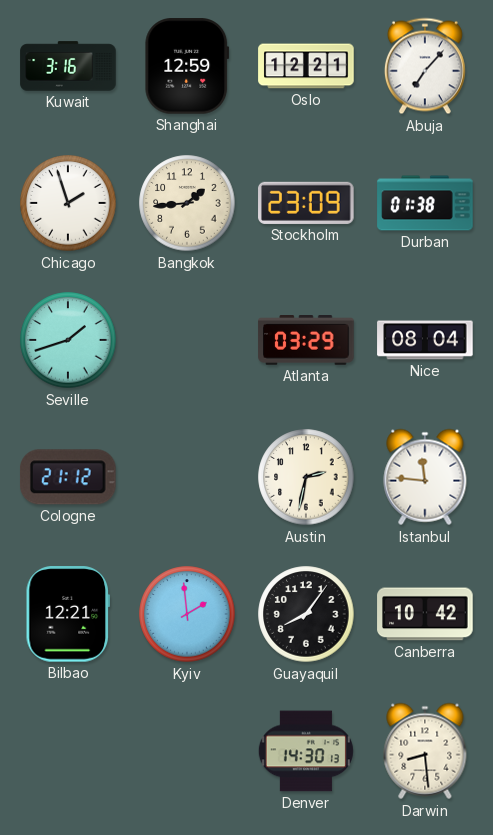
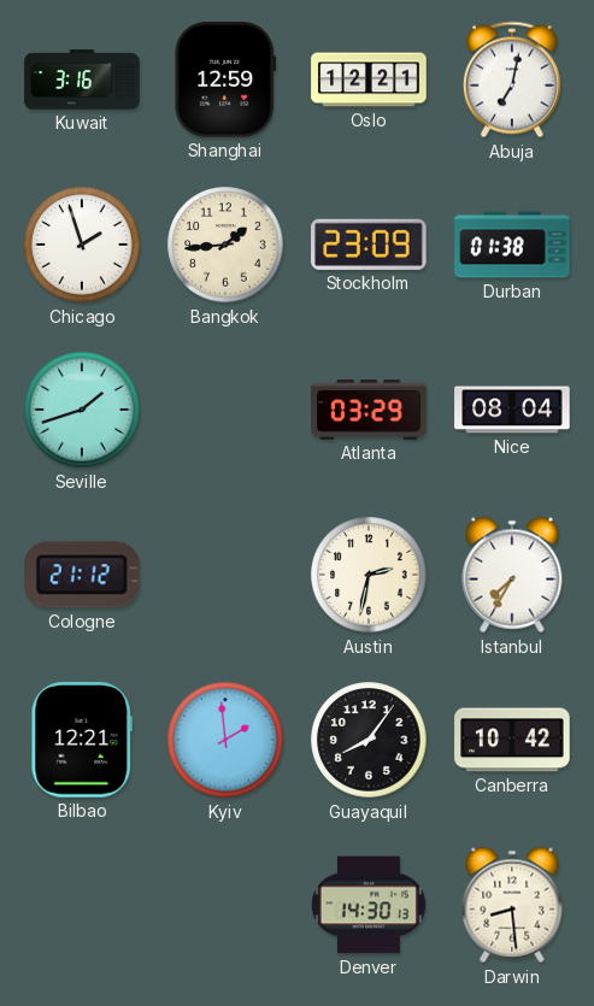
Abuja: 7:07 -> 7:02
Istanbul: 11:46 -> 7:35
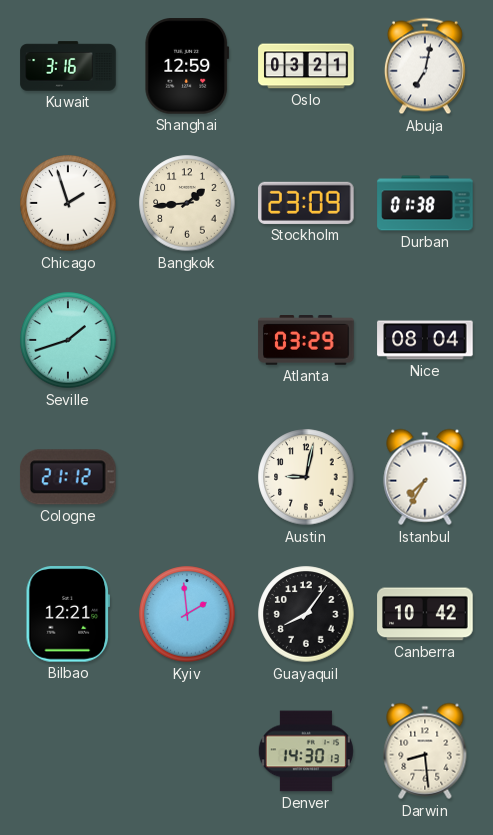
Oslo: 12:21 -> 03:21
Austin: 2:32 -> 9:02
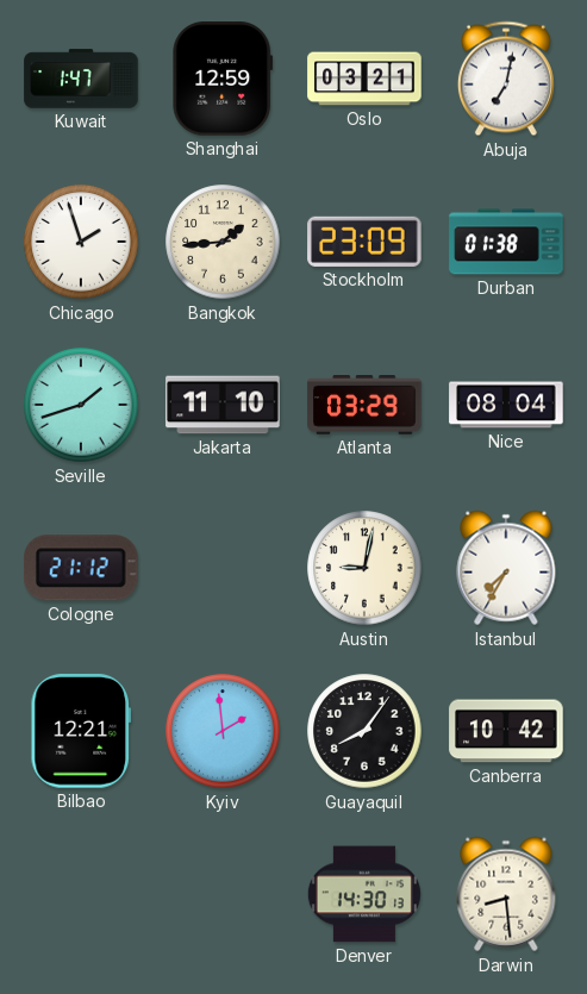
Kuwait: 3:16 -> 1:47
Jakarta: none -> 11:10
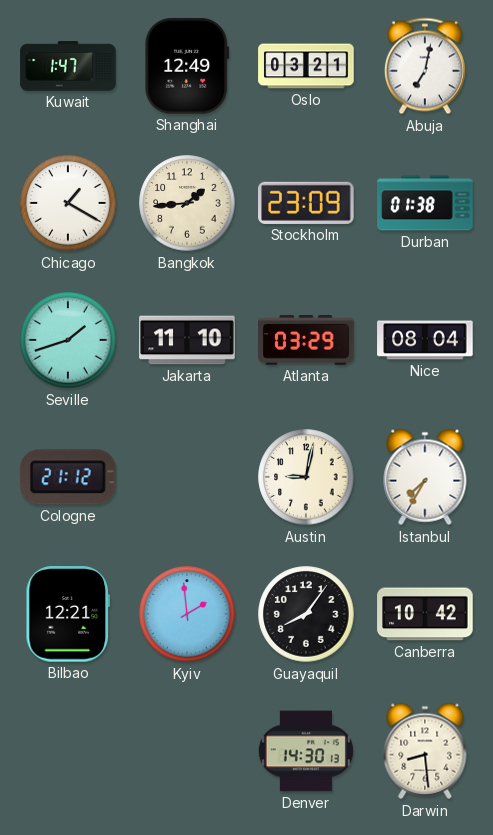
Shanghai: 12:59 -> 12:49
Chicago: 1:57 -> 1:20
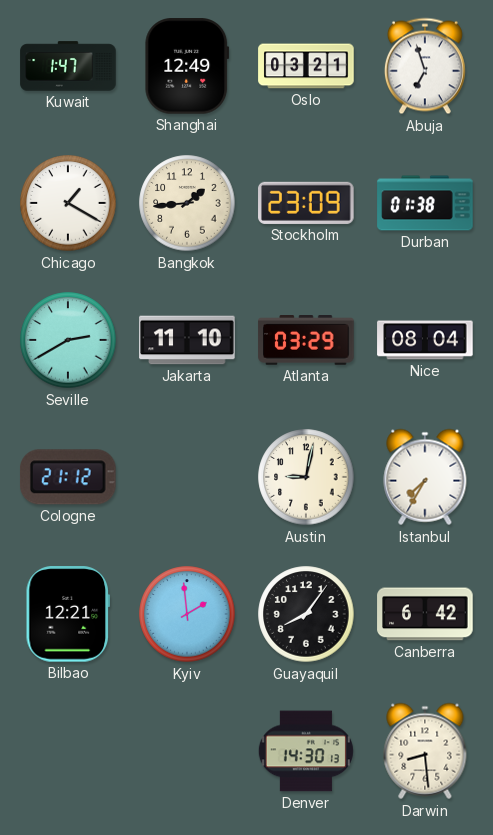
Abuja: 7:02 -> 6:57
Seville: 1:42 -> 2:40
Canberra: 10:42 -> 6:42
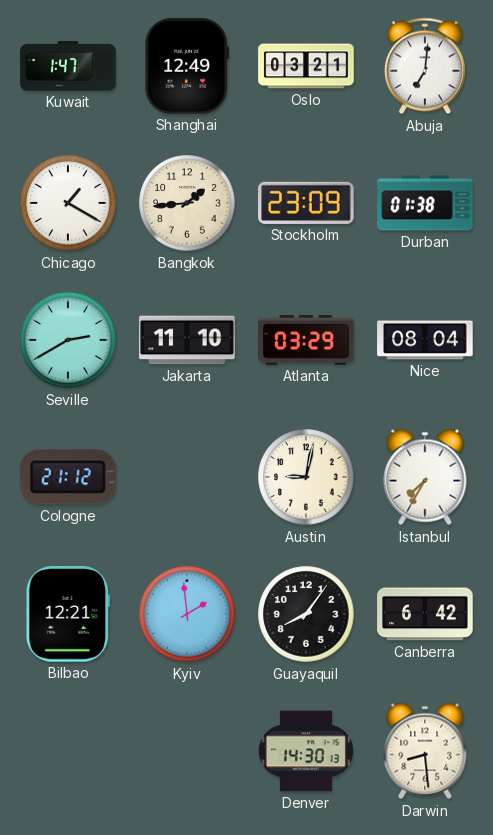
Abuja: 6:57 -> 7:01
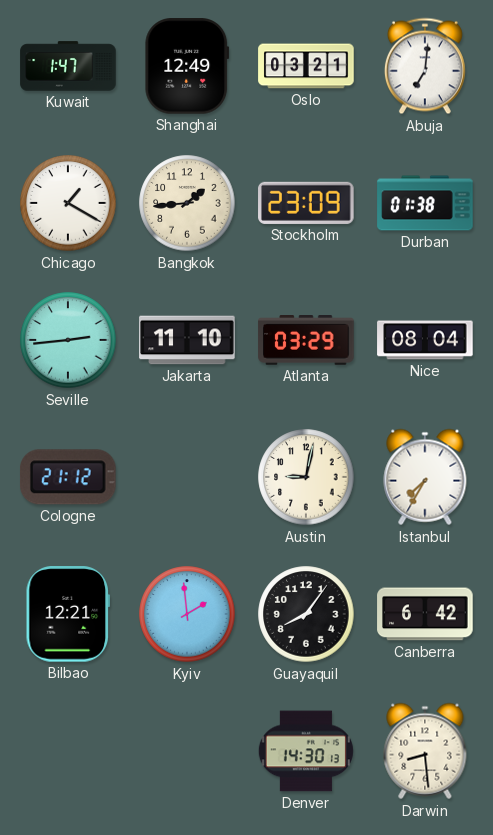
Seville: 2:40 -> 2:44
